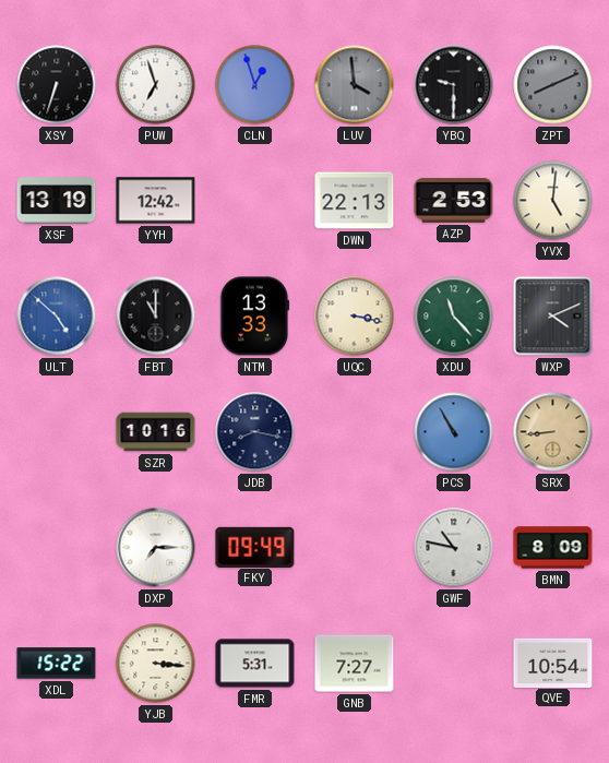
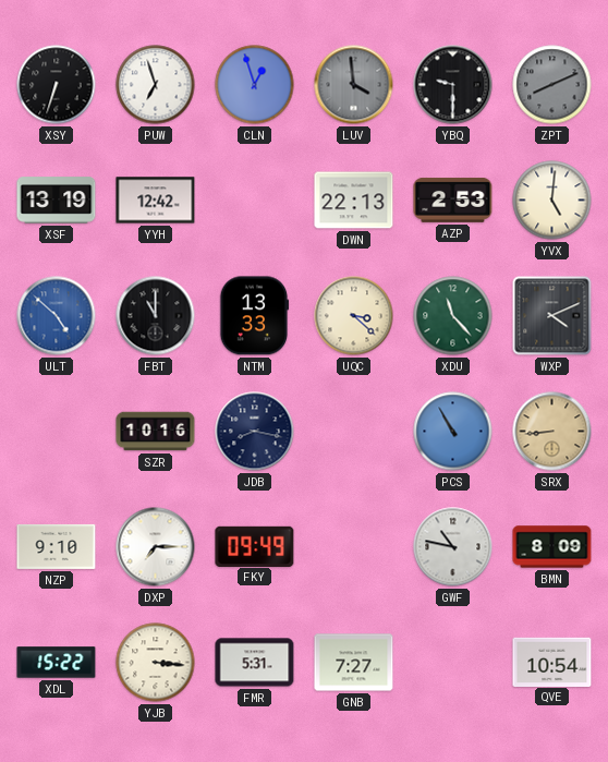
UQC: 3:17 -> 3:22
NZP: none -> 9:10
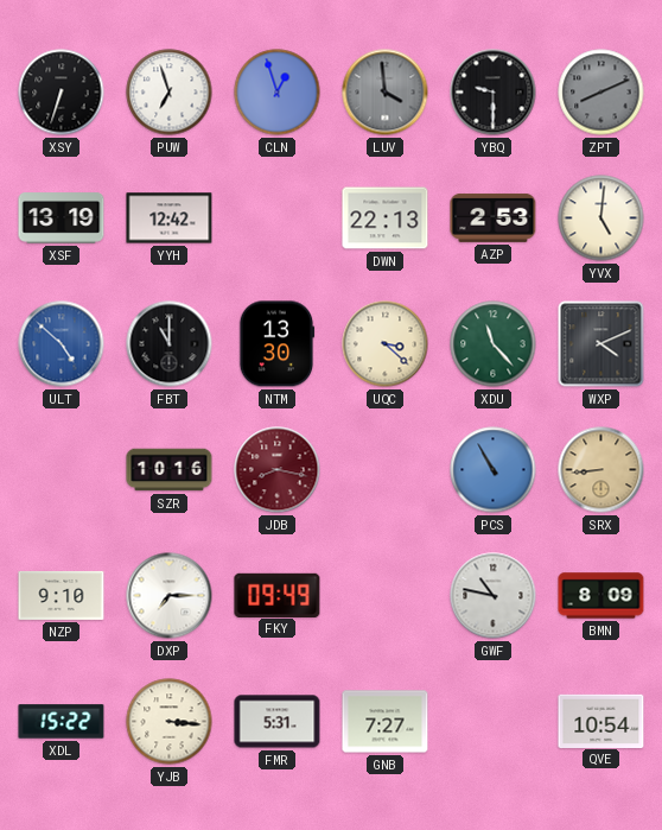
NTM: 13:33 -> 13:30
JDB dial: navy -> burgundy
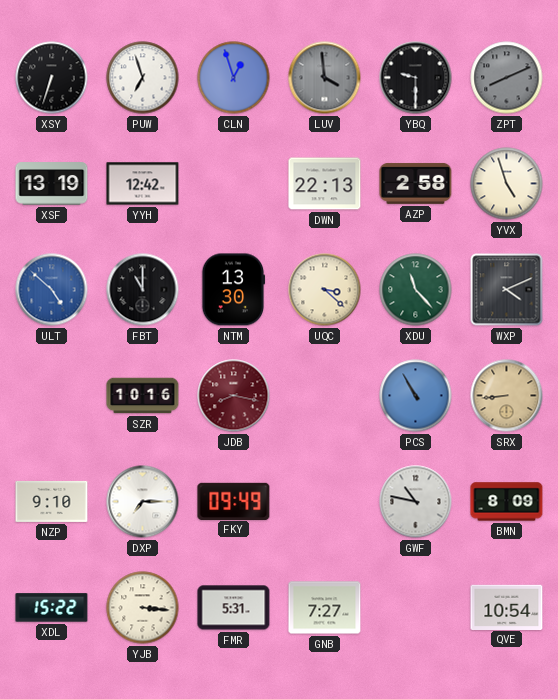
AZP: 2:53 -> 2:58
YVX: 5:01 -> 4:57
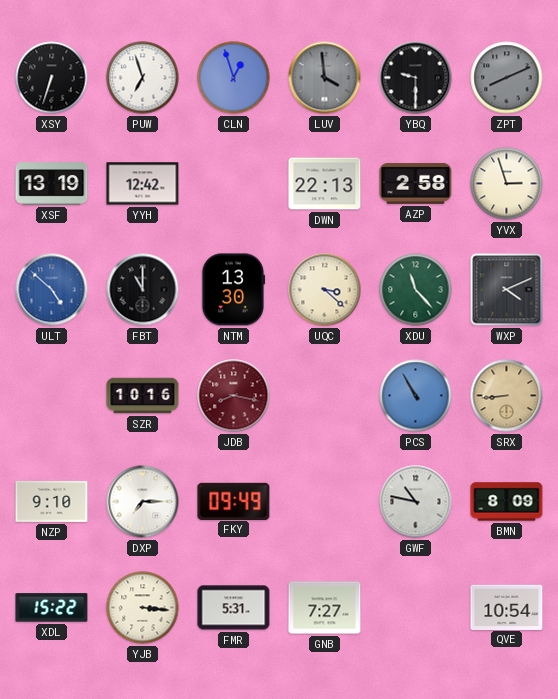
YVX: 4:57 -> 2:57
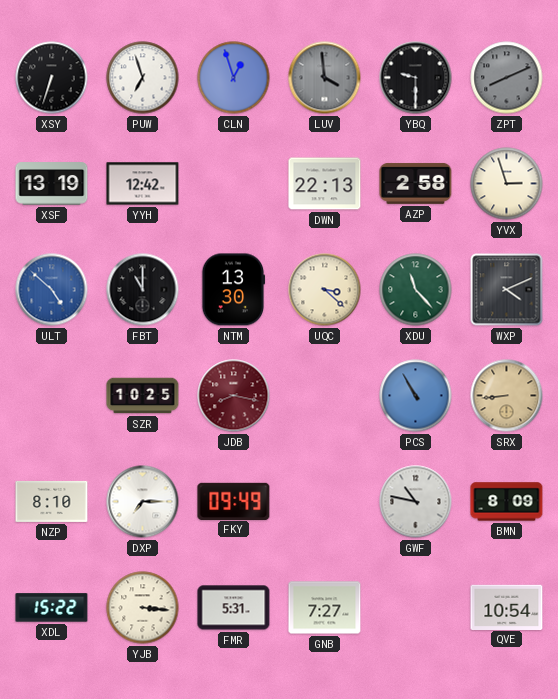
SZR: 10:16 -> 10:25
NZP: 9:10 -> 8:10
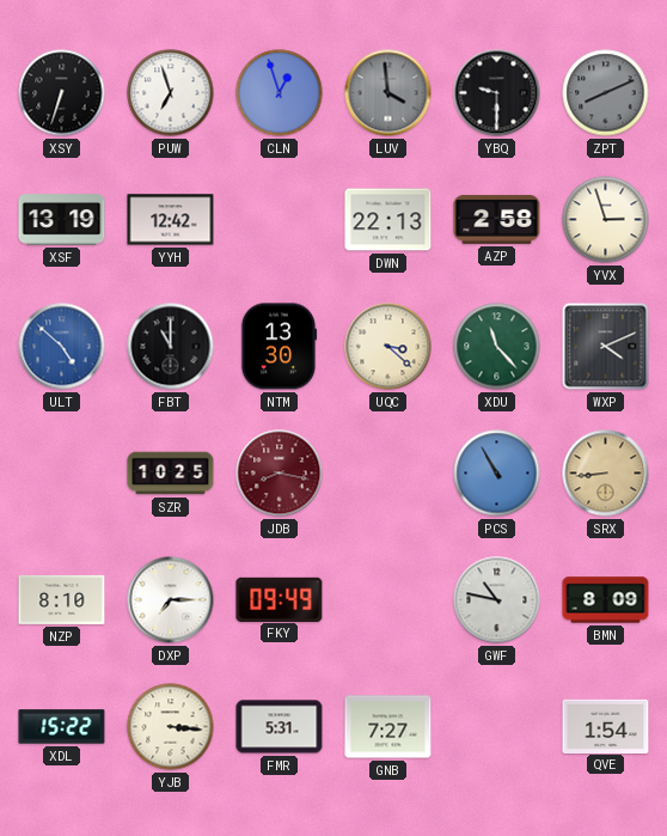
QVE: 10:54 -> 1:54
